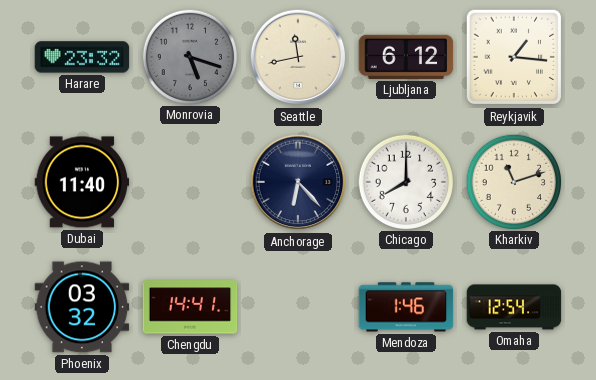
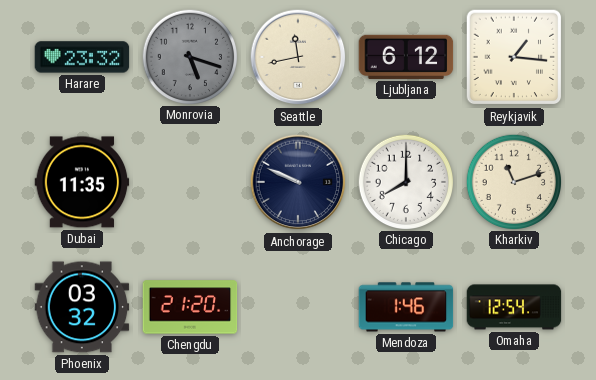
Dubai: 11:40 -> 11:35
Anchorage: 6:23 -> 9:49
Chengdu: 14:41 -> 21:20
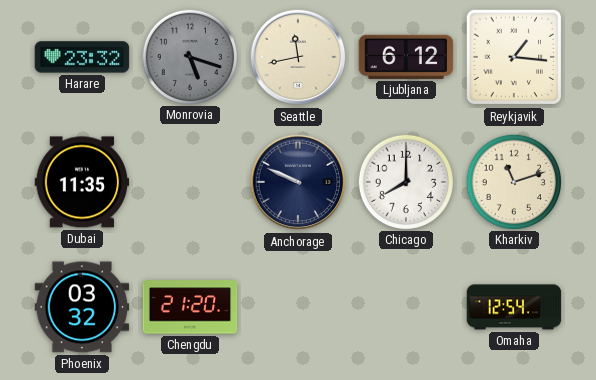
Mendoza: 1:46 -> none
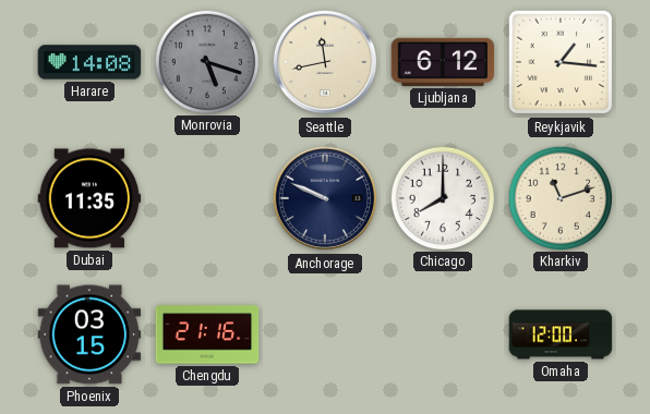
Harare: 23:32 -> 14:08
Phoenix: 03:32 -> 03:15
Chengdu: 21:20 -> 21:16
Omaha: 12:54 -> 12:00
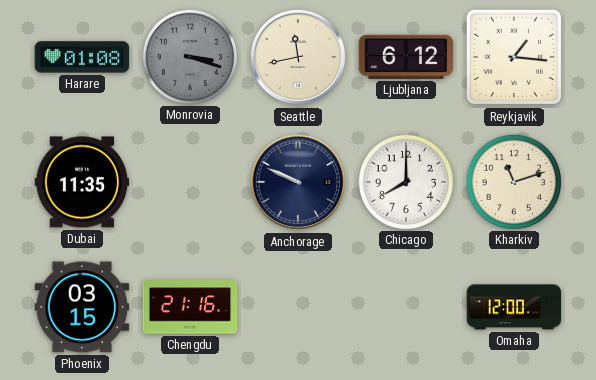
Harare: 14:08 -> 01:08
Monrovia: 5:18 -> 3:18
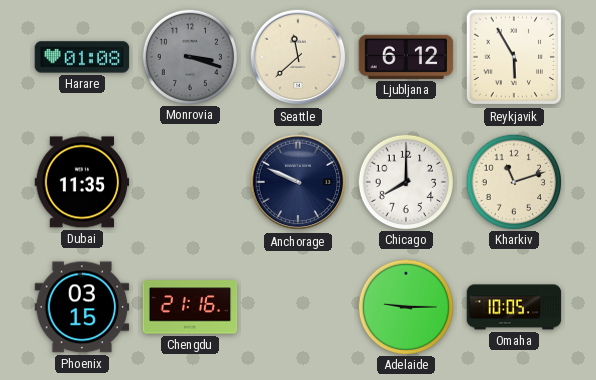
Seattle: 11:43 -> 11:38
Reykjavik: 1:16 -> 5:55
Adelaide: none -> 9:15
Omaha: 12:00 -> 10:05
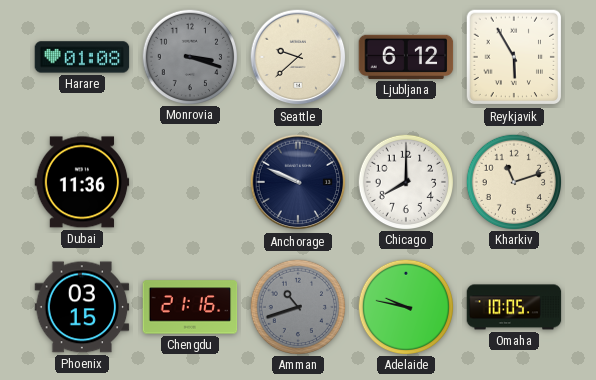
Seattle: 11:38 -> 9:38
Dubai: 11:35 -> 11:36
Amman: none -> 10:42
Adelaide: 9:15 -> 9:47
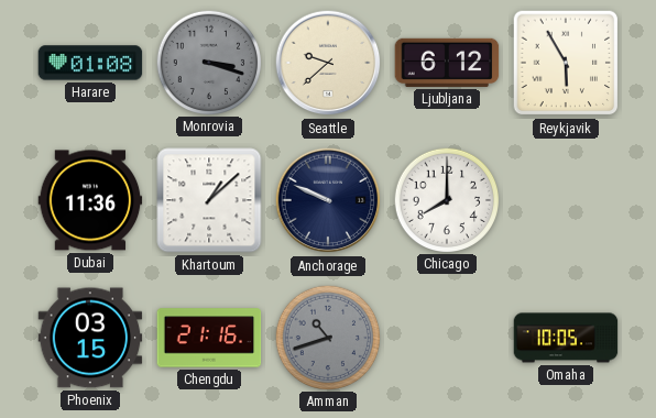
Khartoum: none -> 1:08
Kharkiv: 11:12 -> none
Adelaide: 9:47 -> none
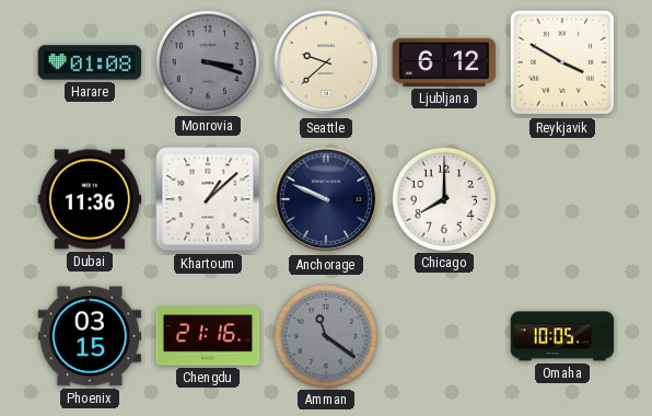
Reykjavik: 5:55 -> 3:50
Amman: 10:42 -> 11:21
